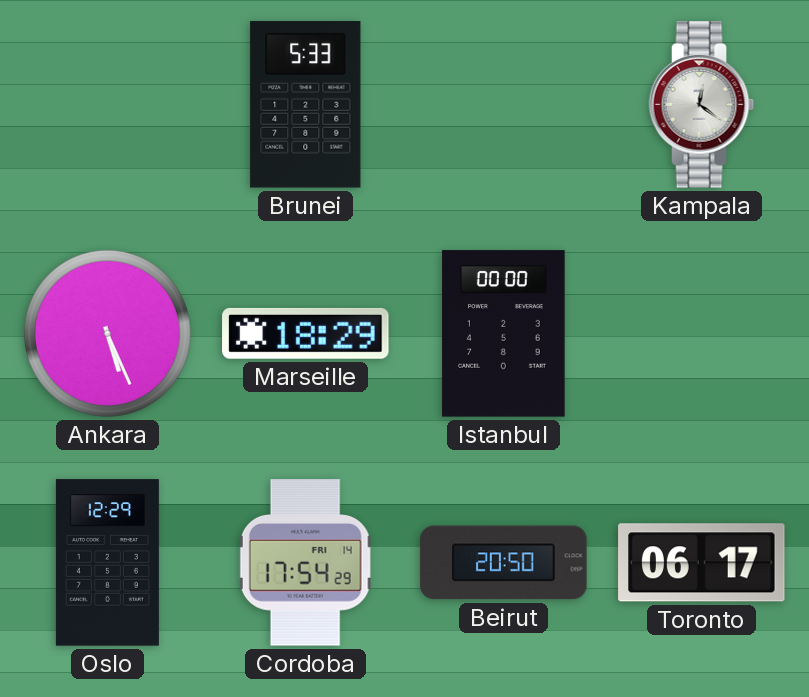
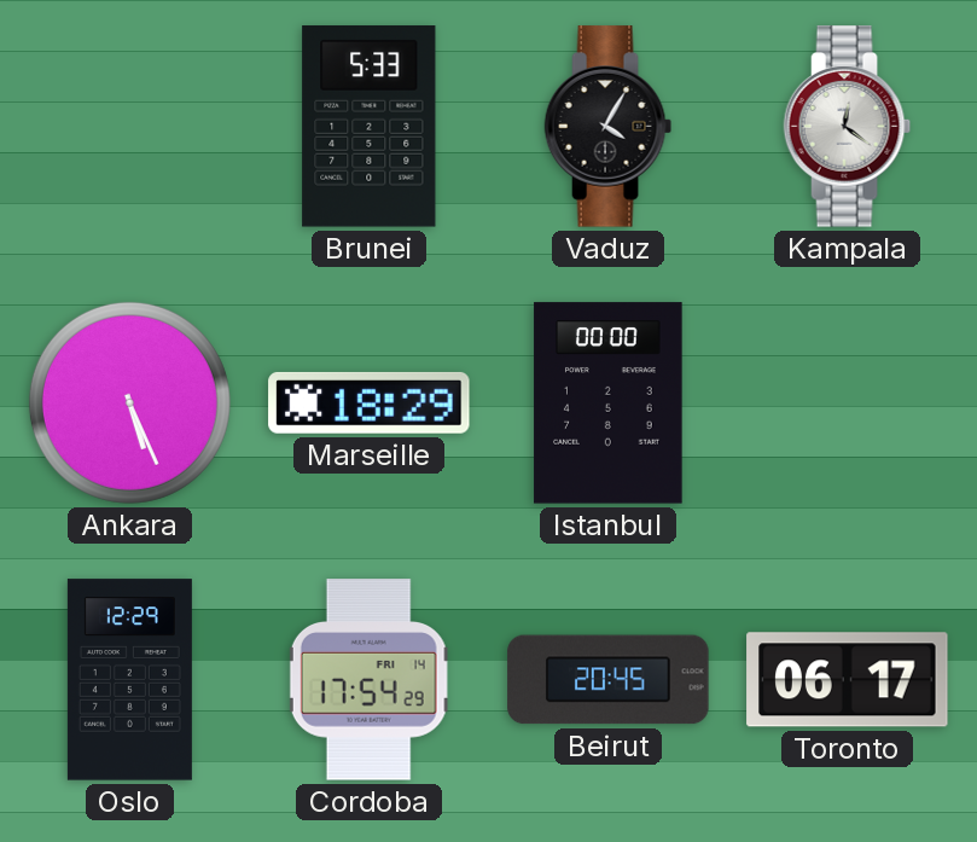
Vaduz: none -> 4:05
Beirut: 20:50 -> 20:45
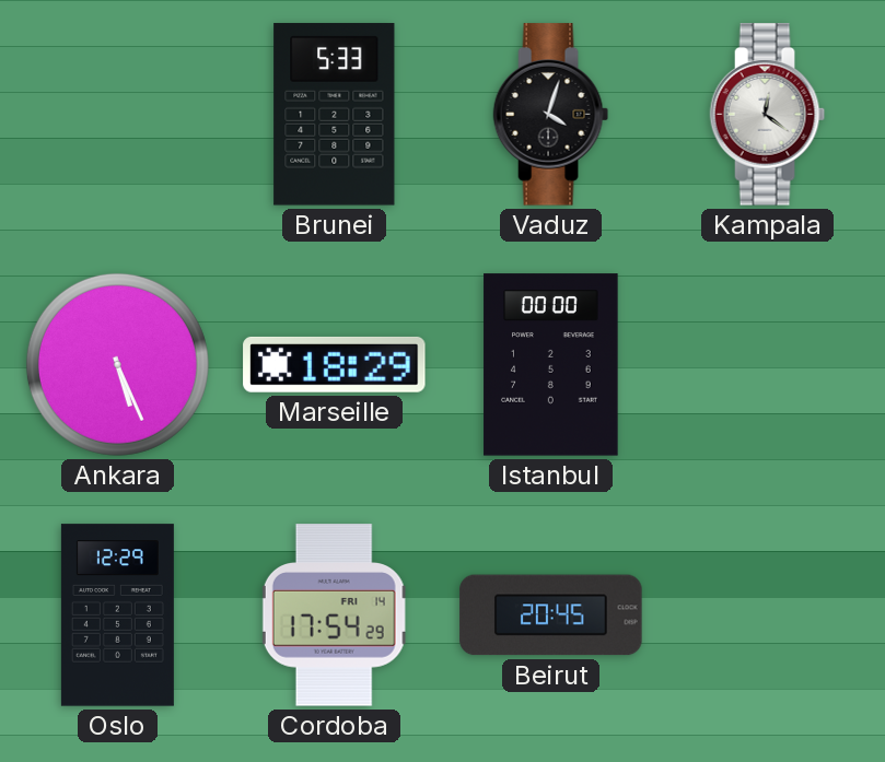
Vaduz: 4:05 -> 4:03
Toronto: 06:17 -> none
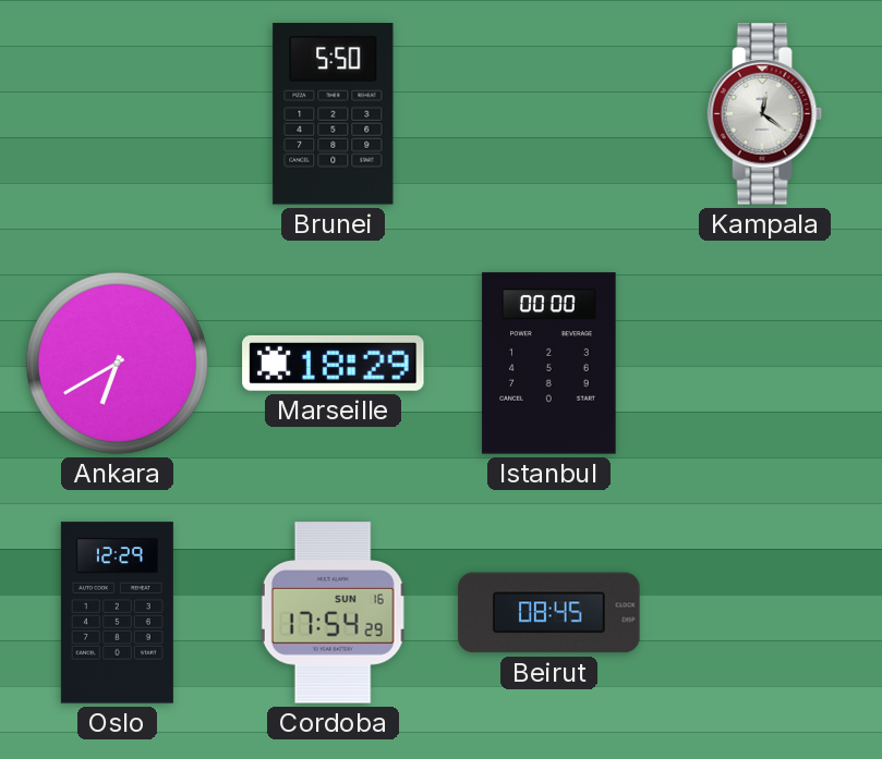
Brunei: 5:33 -> 5:50
Vaduz: 4:03 -> none
Ankara: 5:26 -> 6:40
Cordoba date: FRI 14 -> SUN 16
Beirut: 20:45 -> 08:45
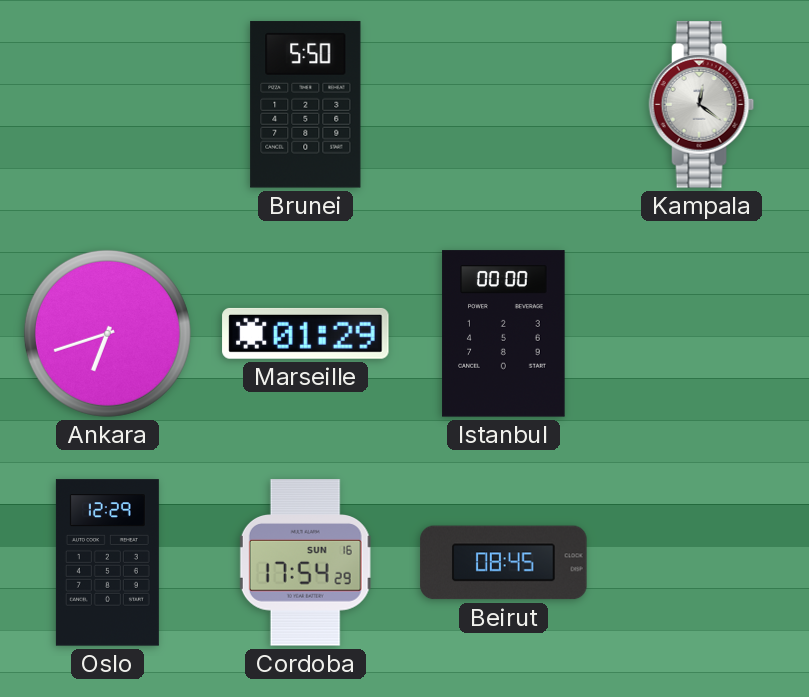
Ankara: 6:40 -> 6:42
Marseille: 18:29 -> 01:29
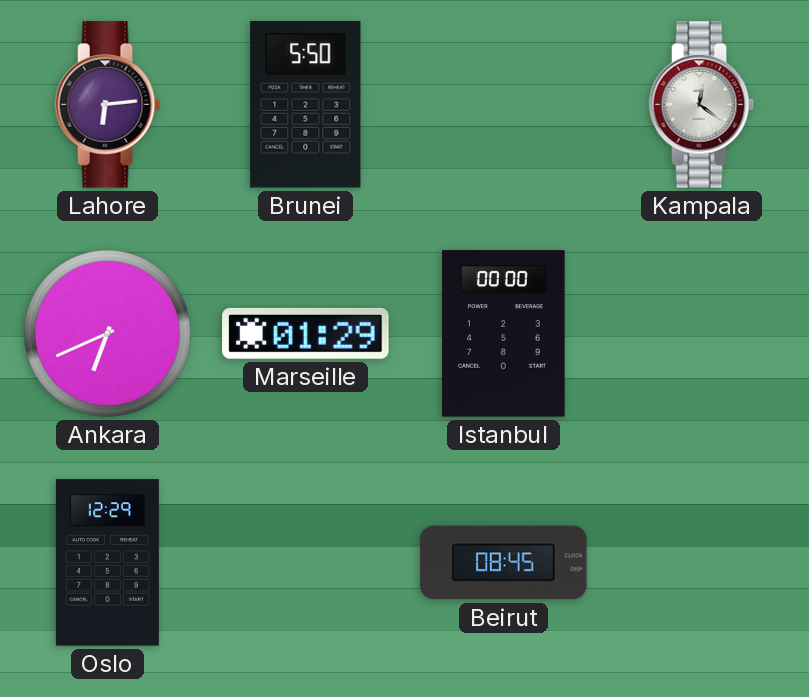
Lahore: none -> 6:14
Ankara: 6:42 -> 6:41
Cordoba: 17:54 -> none
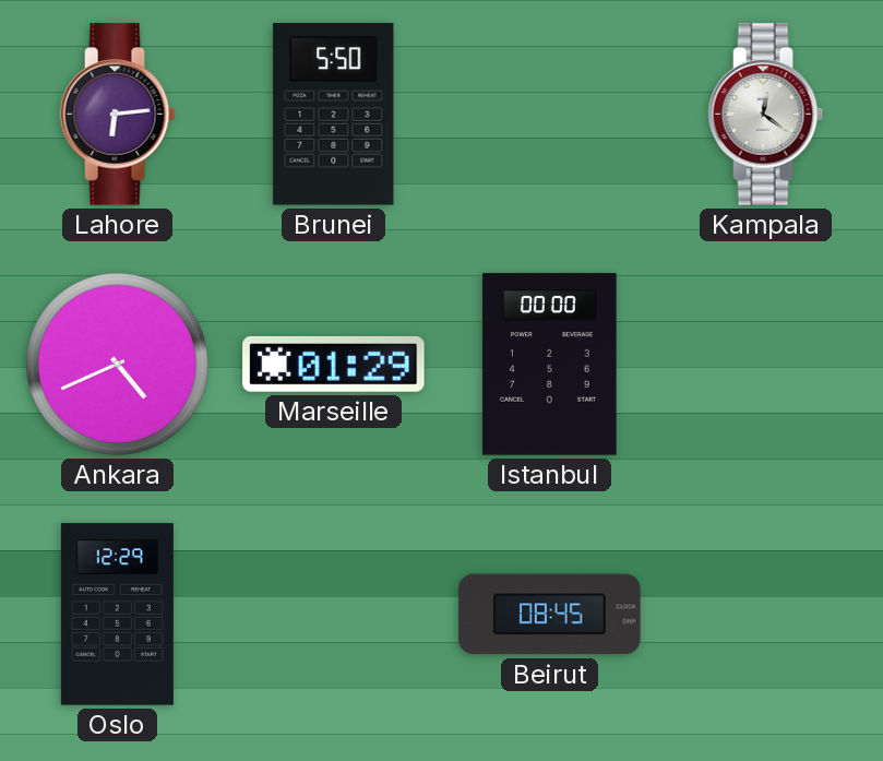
Ankara: 6:41 -> 4:41
